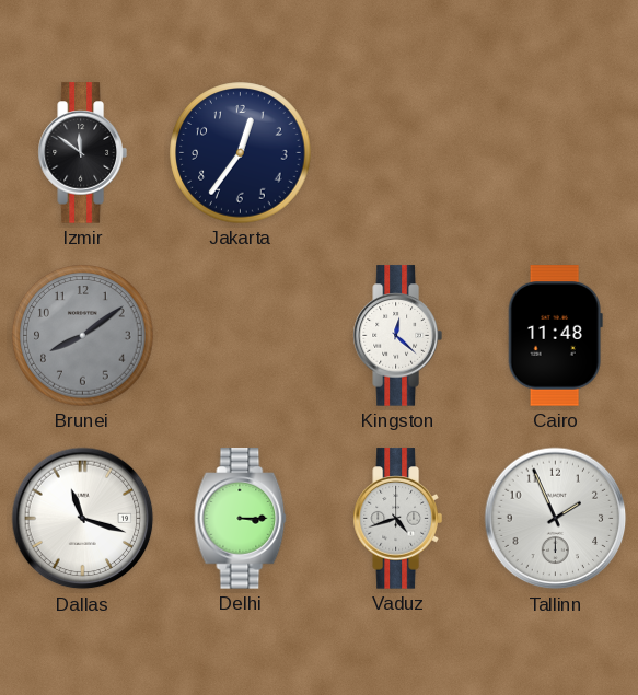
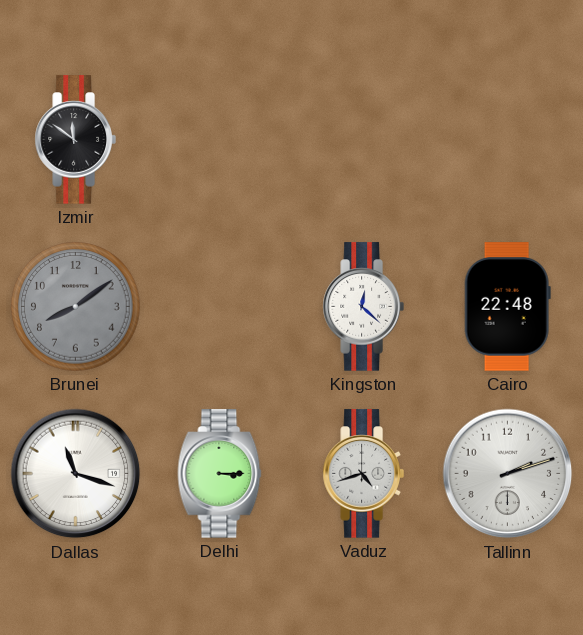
Jakarta: 12:36 -> none
Cairo: 11:48 -> 22:48
Tallinn: 1:56 -> 2:12
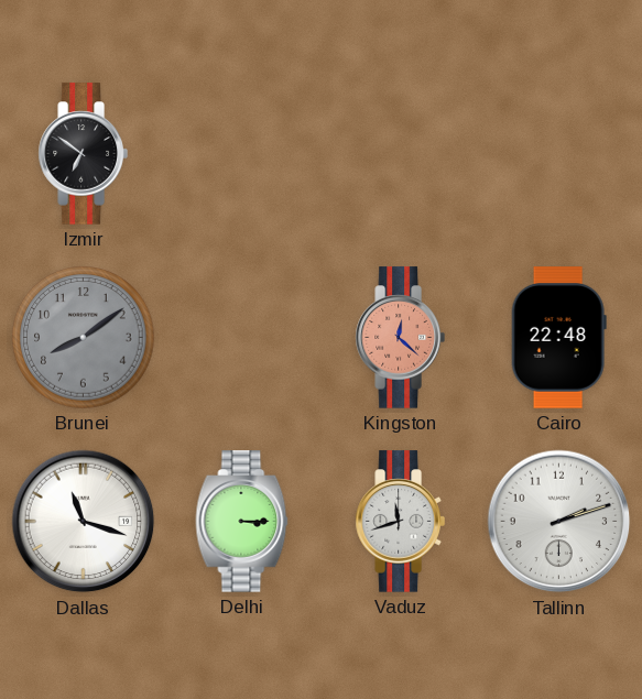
Izmir: 11:51 -> 6:51
Kingston dial: white -> salmon
Vaduz: 4:42 -> 11:42
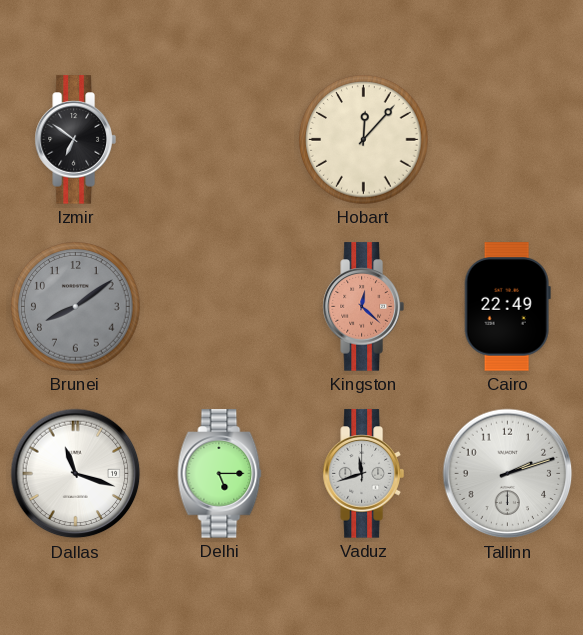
Hobart: none -> 12:07
Cairo: 22:48 -> 22:49
Delhi: 3:15 -> 5:15
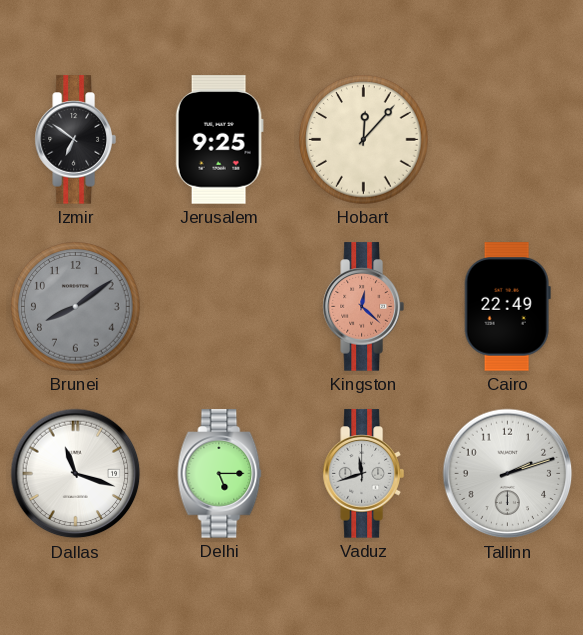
Jerusalem: none -> 9:25
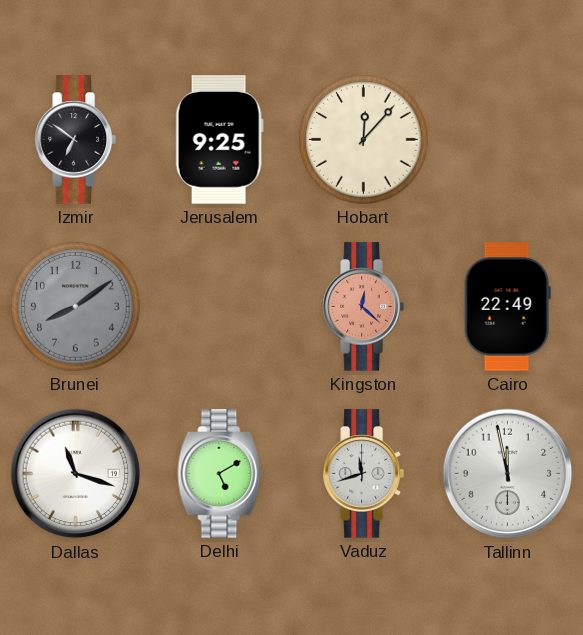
Delhi: 5:15 -> 5:10
Tallinn: 2:12 -> 11:58
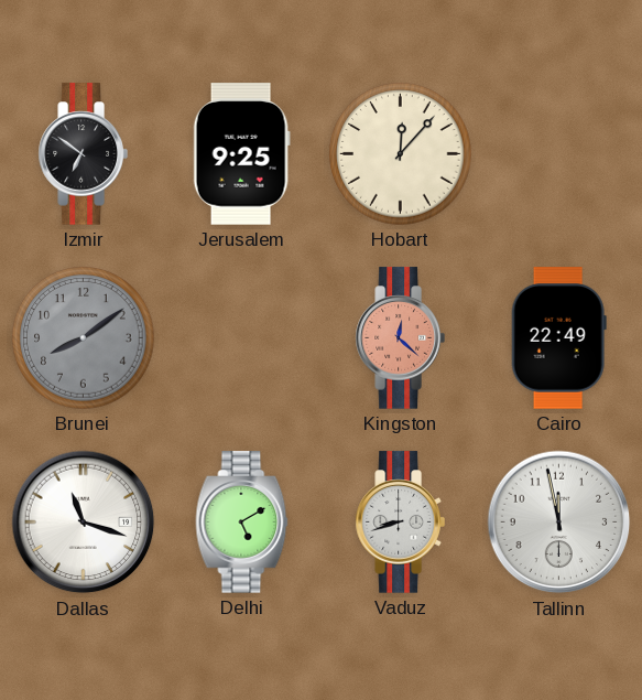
Vaduz: 11:42 -> 8:42
